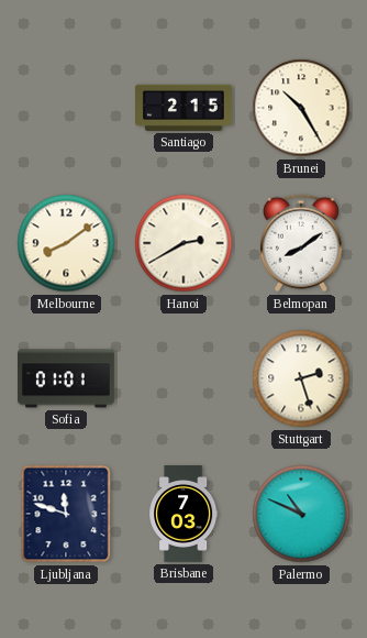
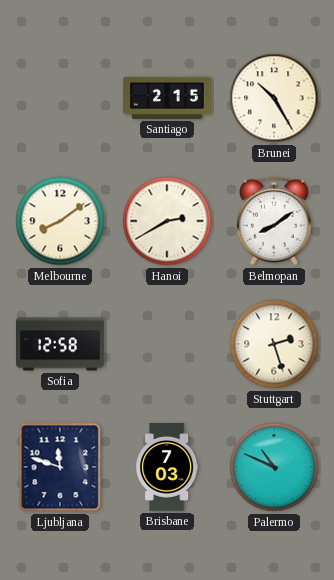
Sofia: 01:01 -> 12:58
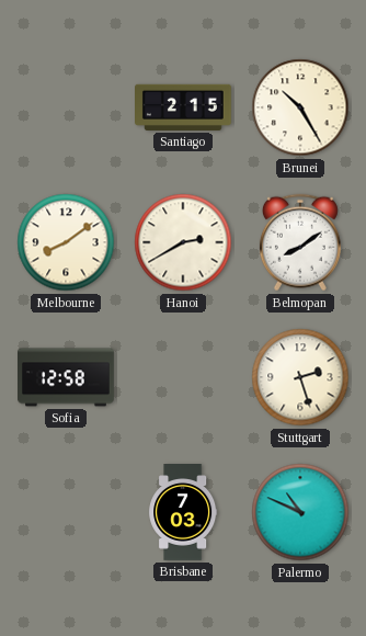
Ljubljana: 11:48 -> none
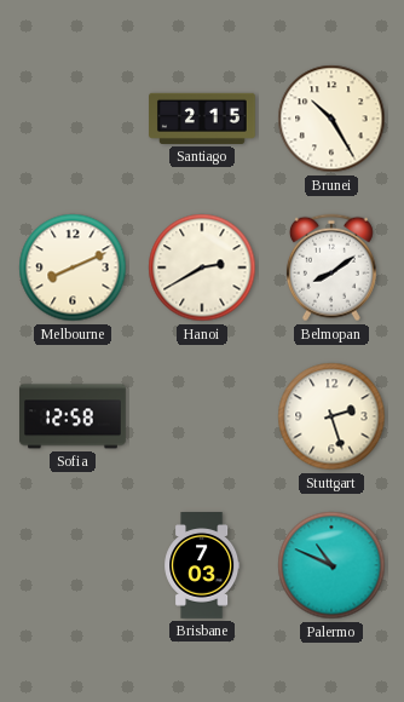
Melbourne: 8:09 -> 8:11
